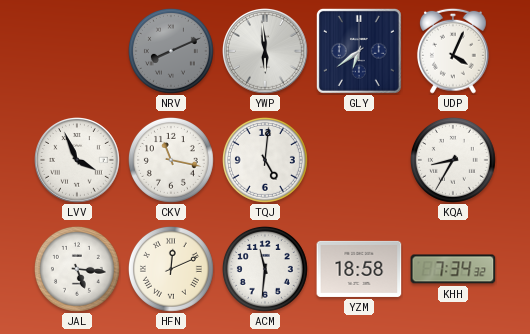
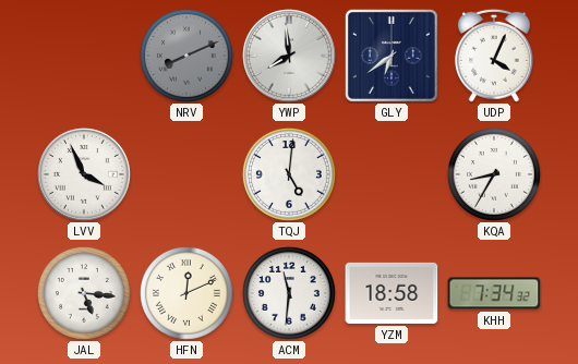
YWP: 5:59 -> 7:59
CKV: 11:17 -> none
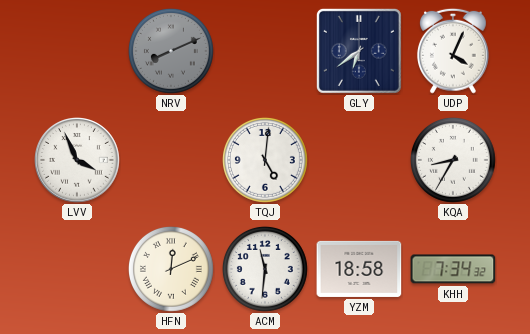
YWP: 7:59 -> none
JAL: 5:16 -> none
